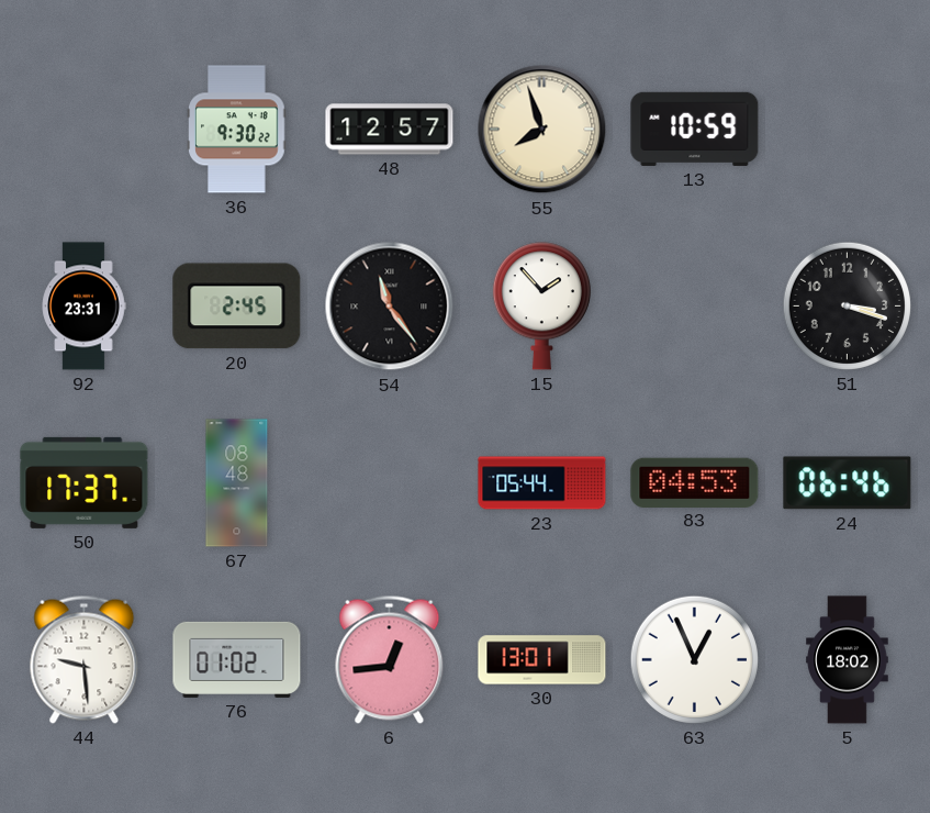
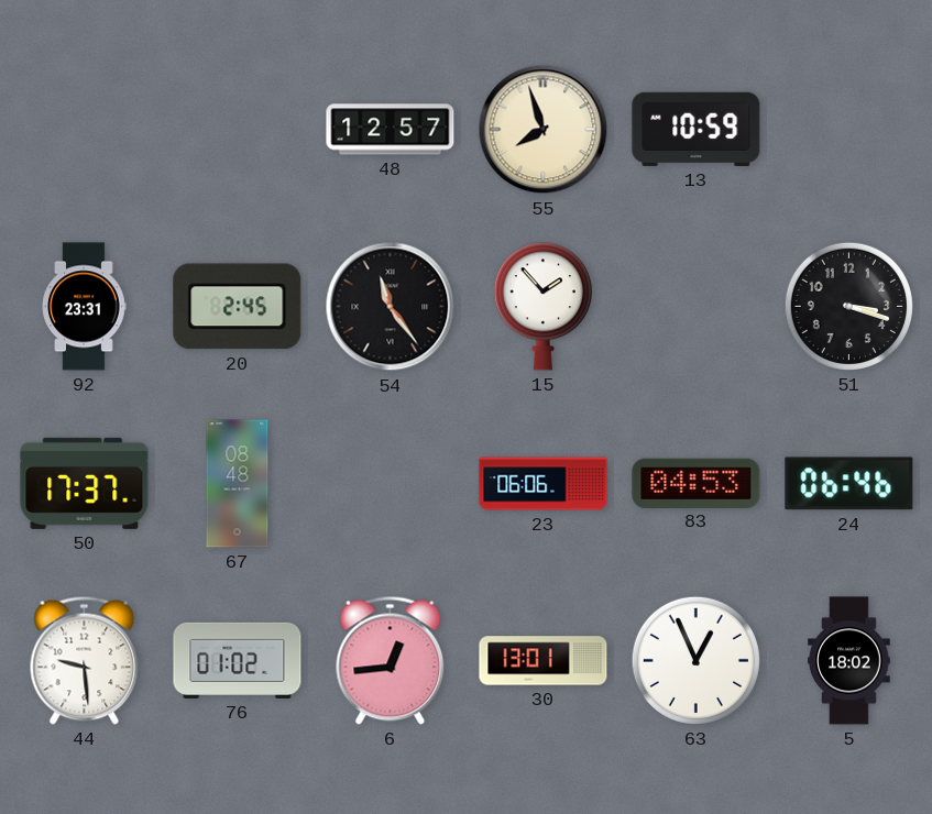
36: 9:30 -> none
23: 05:44 -> 06:06
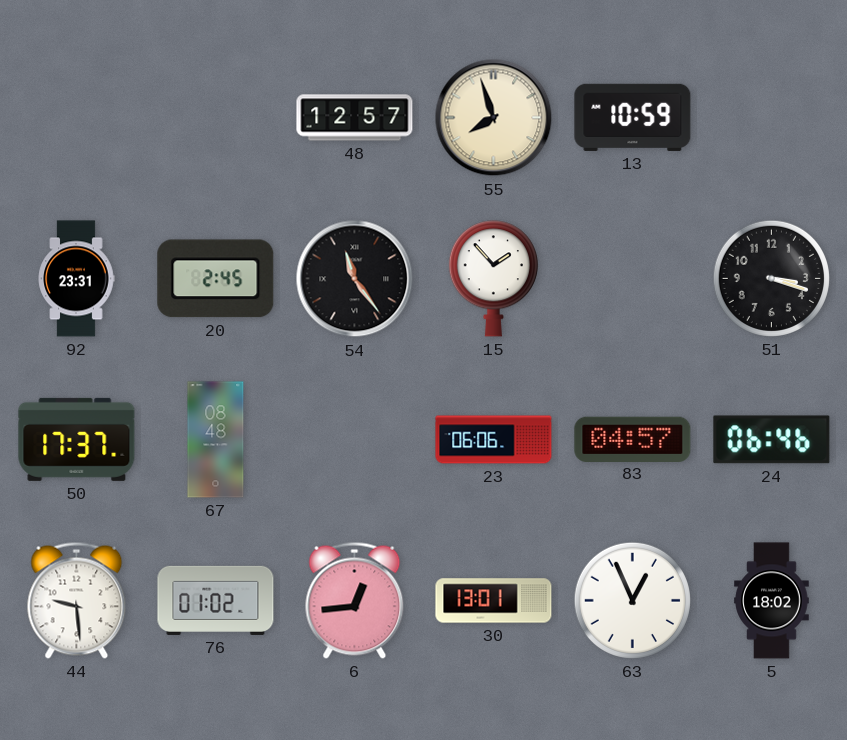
83: 04:53 -> 04:57
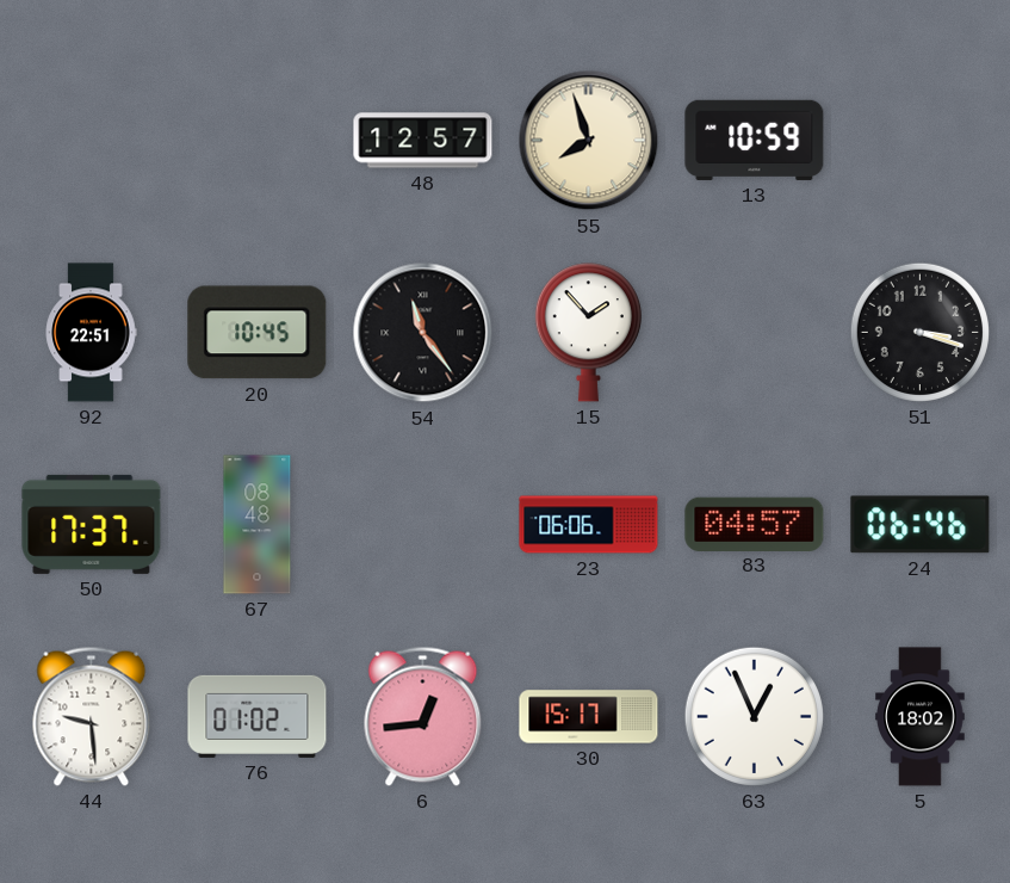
92: 23:31 -> 22:51
20: 2:45 -> 10:45
30: 13:01 -> 15:17
